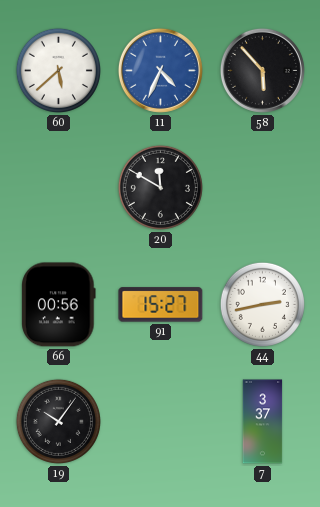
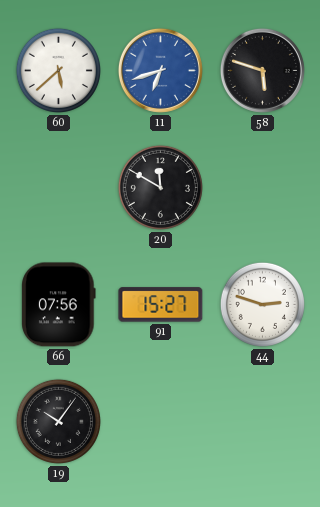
11: 4:34 -> 6:42
58: 5:53 -> 5:48
66: 00:56 -> 07:56
44: 2:43 -> 2:48
7: 3:37 -> none
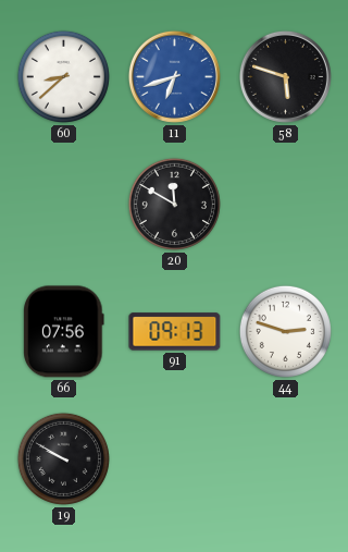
60: 5:38 -> 8:38
91: 15:27 -> 09:13
19: 10:06 -> 9:50
